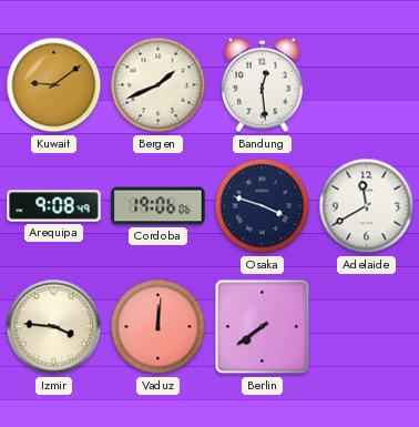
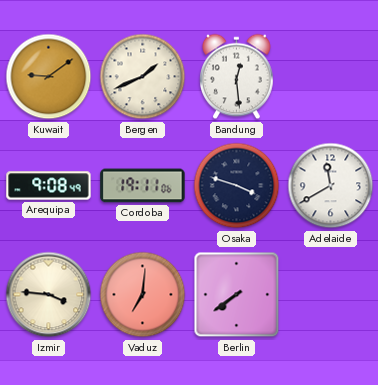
Cordoba: 19:06 -> 19:11
Vaduz: 12:01 -> 7:01
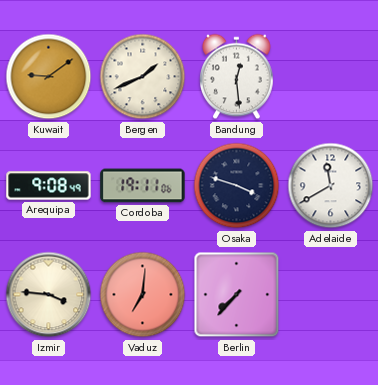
Berlin: 7:39 -> 7:37
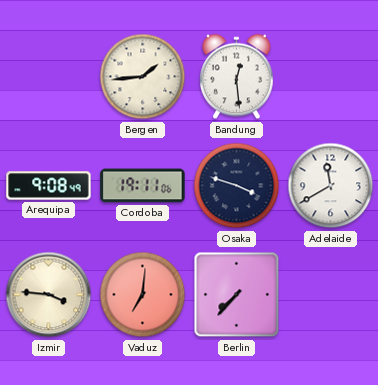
Kuwait: 9:09 -> none
Bergen: 1:41 -> 1:44
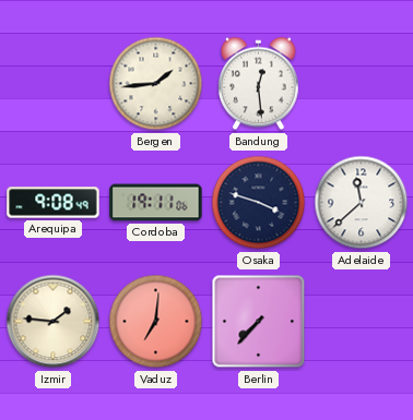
Adelaide: 11:40 -> 11:38
Izmir: 3:46 -> 1:46
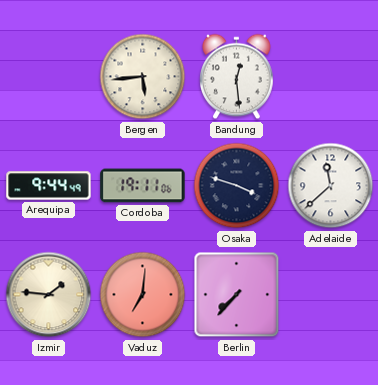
Bergen: 1:44 -> 5:44
Arequipa: 9:08 -> 9:44
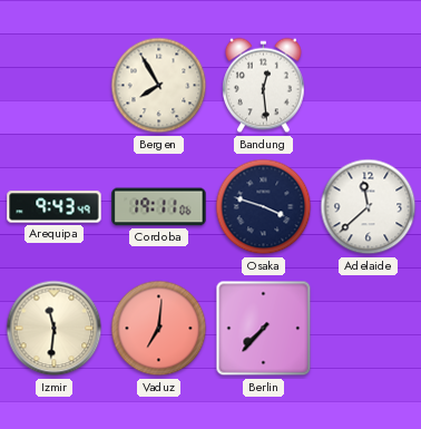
Bergen: 5:44 -> 7:55
Arequipa: 9:44 -> 9:43
Izmir: 1:46 -> 11:31
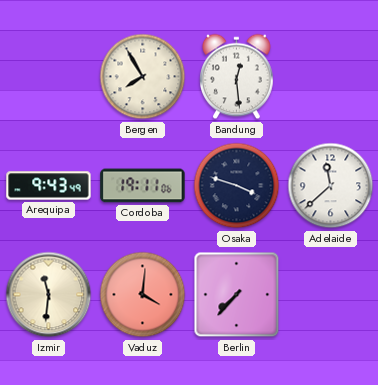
Vaduz: 7:01 -> 4:01
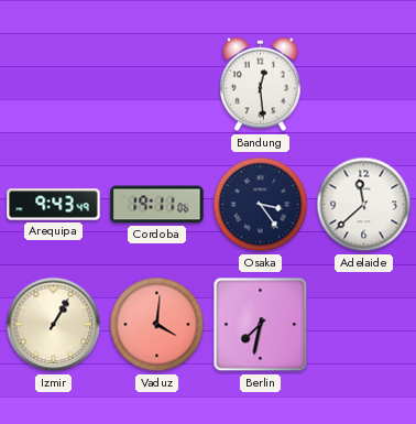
Bergen: 7:55 -> none
Osaka: 3:48 -> 3:24
Izmir: 11:31 -> 1:05
Berlin: 7:37 -> 7:32
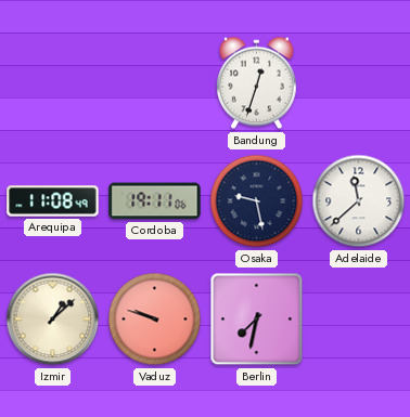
Bandung: 12:29 -> 12:33
Arequipa: 9:43 -> 11:08
Osaka: 3:24 -> 9:28
Izmir: 1:05 -> 1:08
Vaduz: 4:01 -> 9:48
